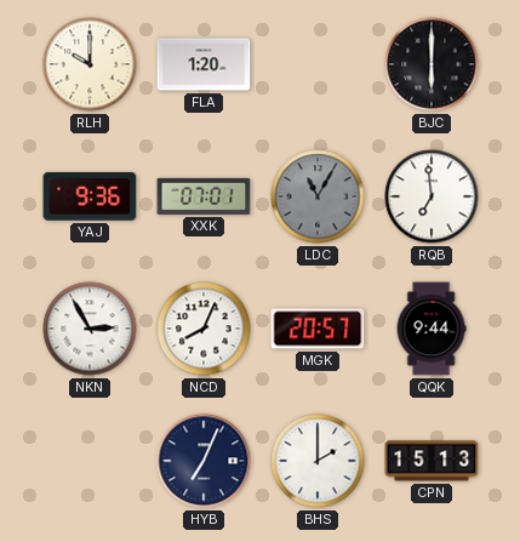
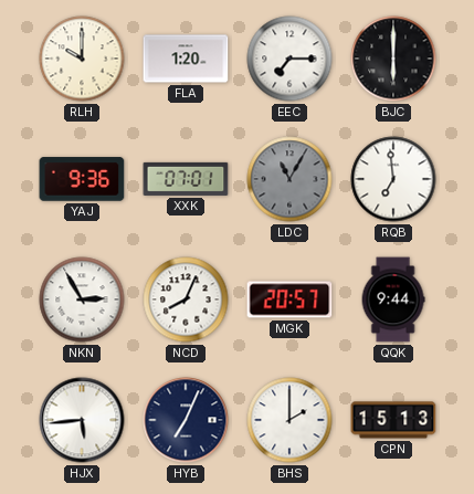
EEC: none -> 7:15
HJX: none -> 5:44
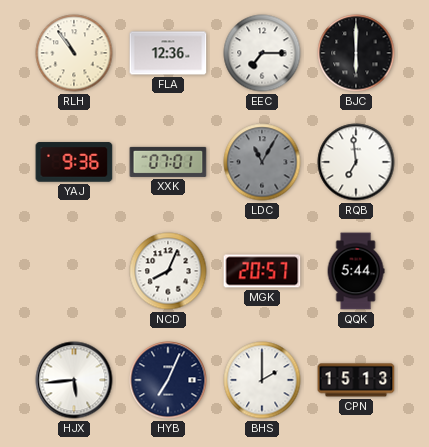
RLH: 10:00 -> 10:54
FLA: 1:20 -> 12:36
NKN: 2:55 -> none
QQK: 9:44 -> 5:44
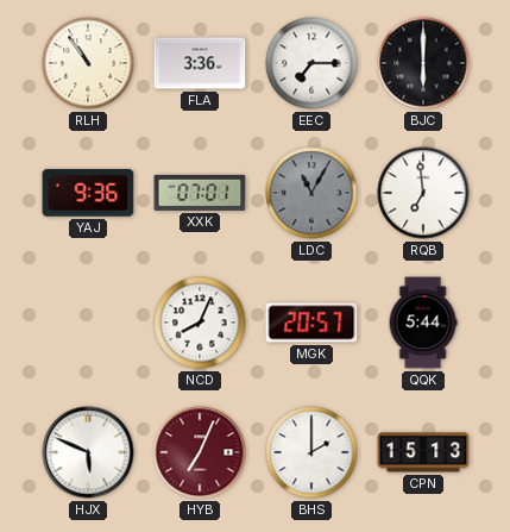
FLA: 12:36 -> 3:36
HJX: 5:44 -> 5:49
HYB dial: navy -> burgundy
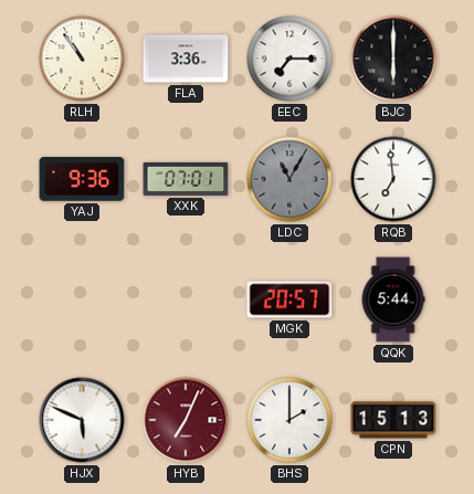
NCD: 8:04 -> none
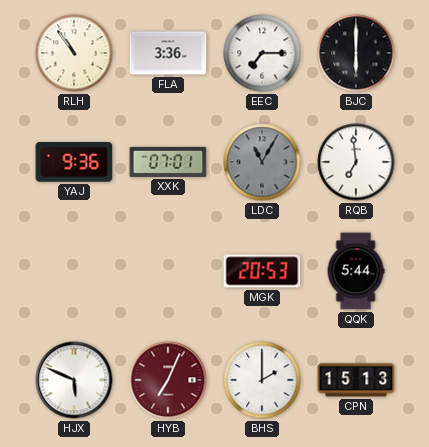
MGK: 20:57 -> 20:53
